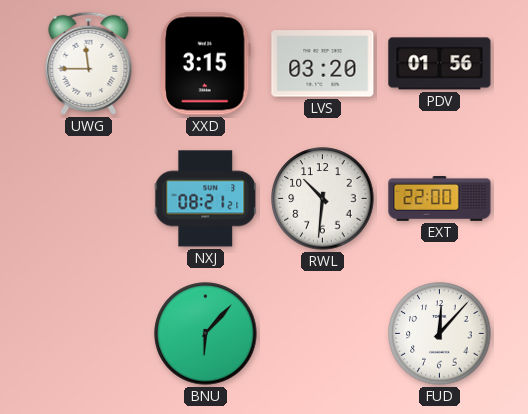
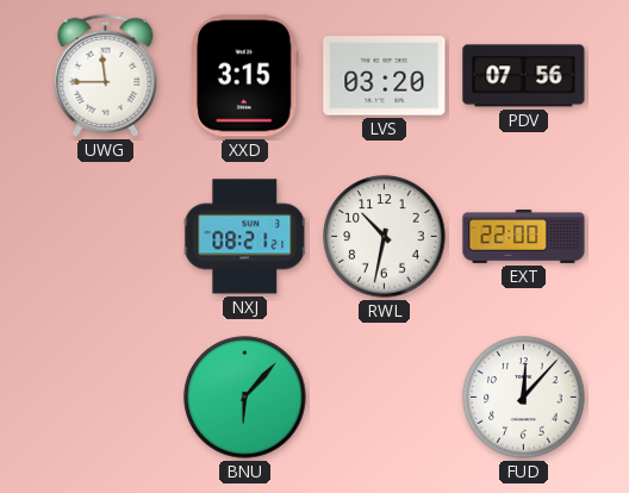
PDV: 01:56 -> 07:56
RWL: 10:31 -> 10:32
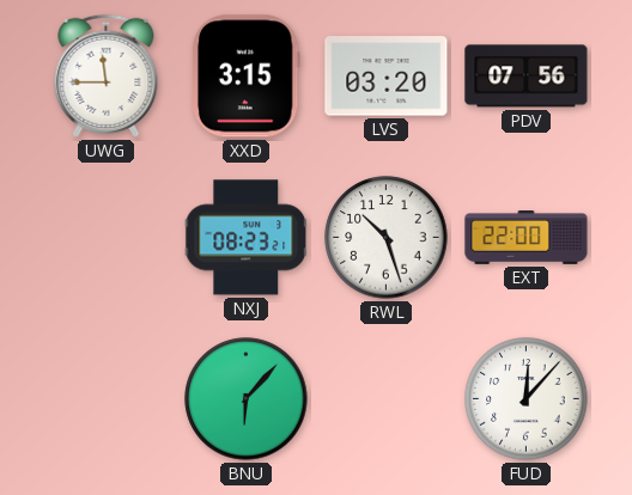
NXJ: 08:21 -> 08:23
RWL: 10:32 -> 10:27
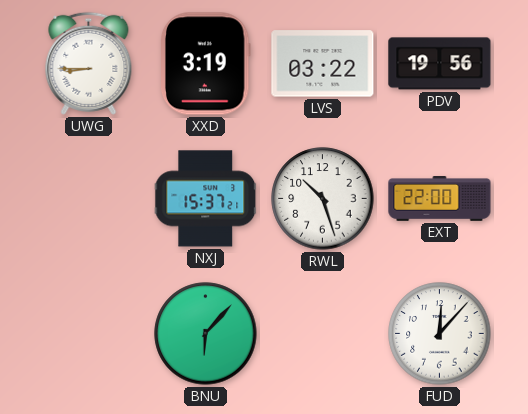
UWG: 11:45 -> 8:45
XXD: 3:15 -> 3:19
LVS: 03:20 -> 03:22
PDV: 07:56 -> 19:56
NXJ: 08:23 -> 15:37
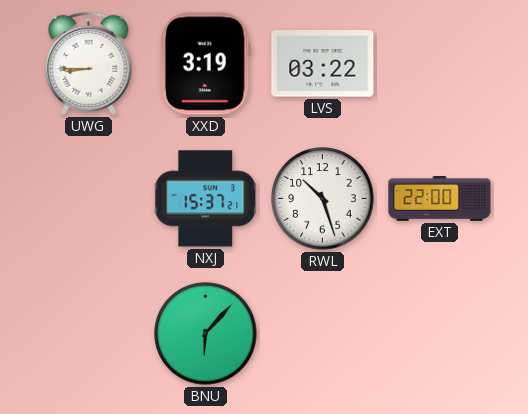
PDV: 19:56 -> none
FUD: 12:07 -> none
